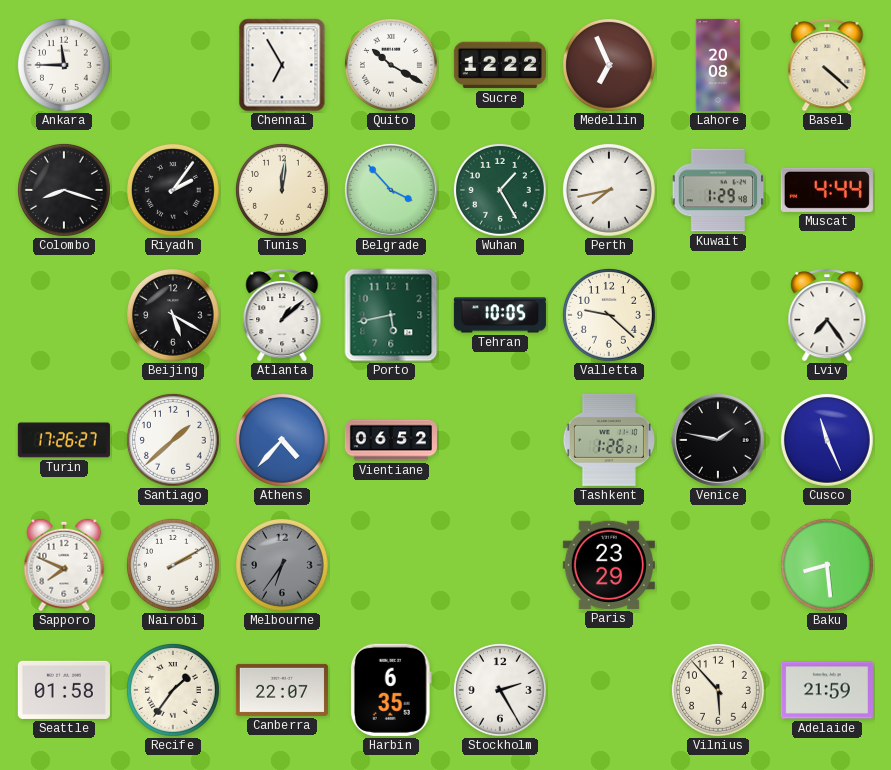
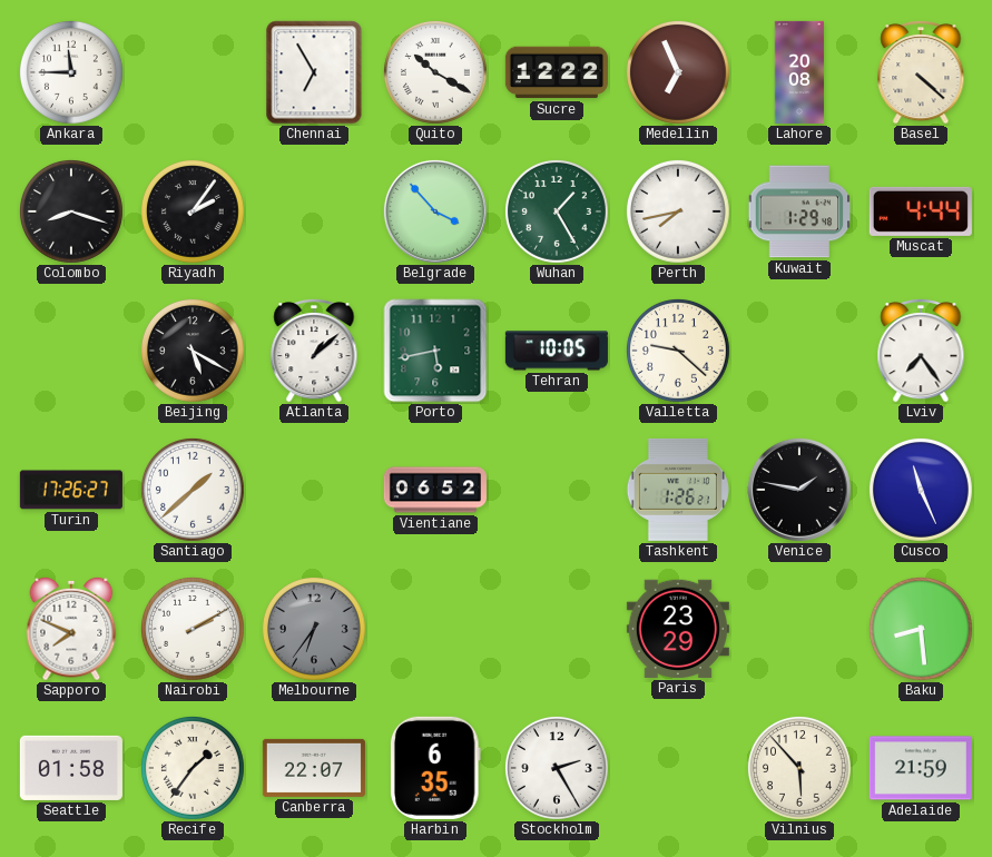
Tunis: 12:01 -> none
Athens: 4:37 -> none
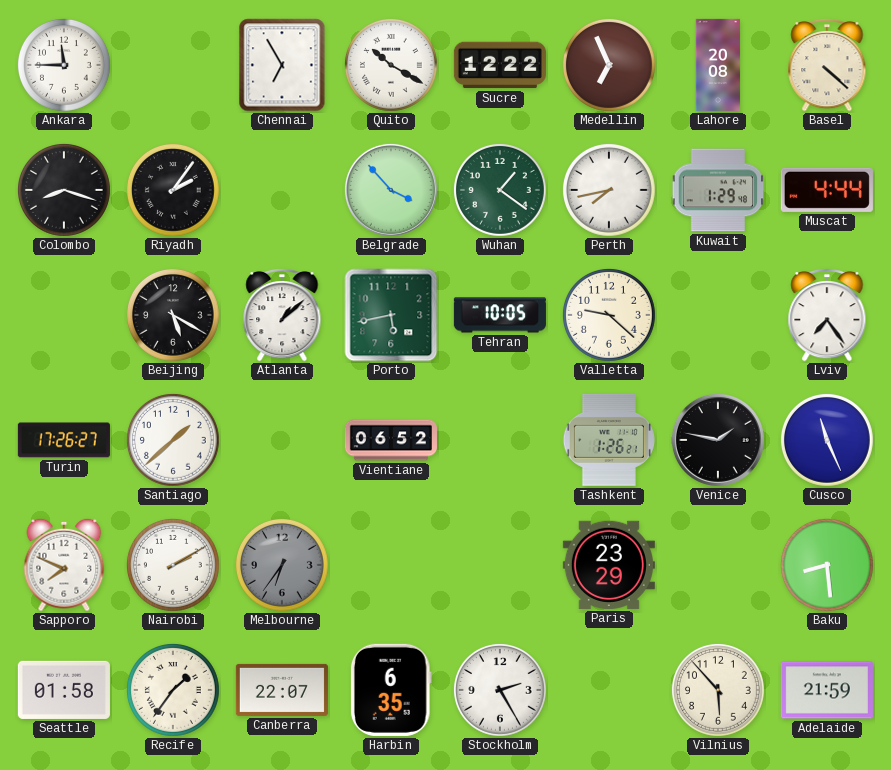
Wuhan: 1:25 -> 1:21
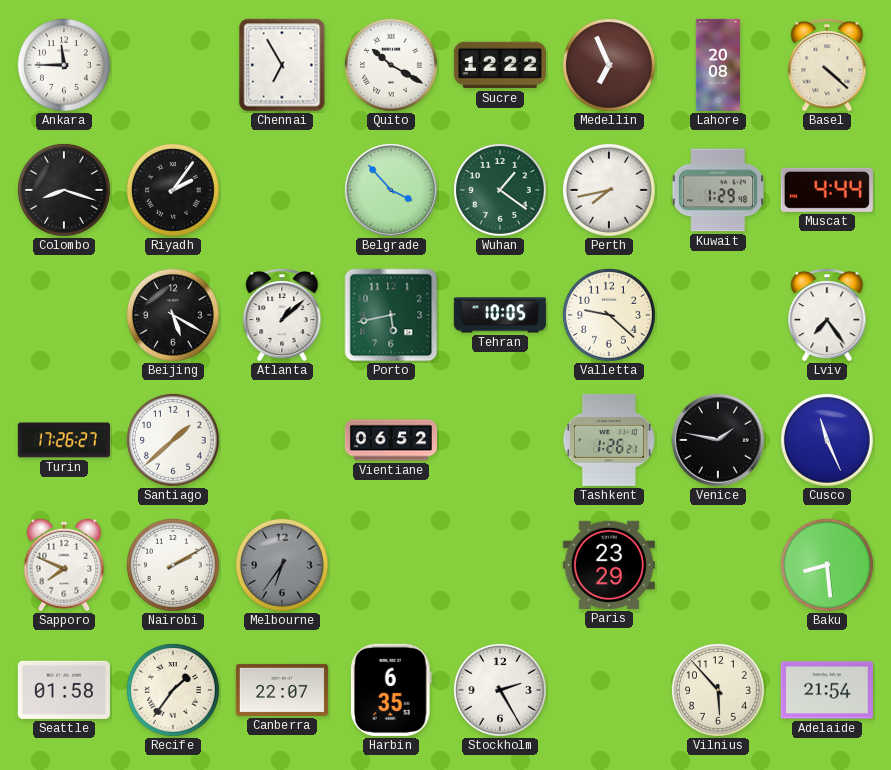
Adelaide: 21:59 -> 21:54
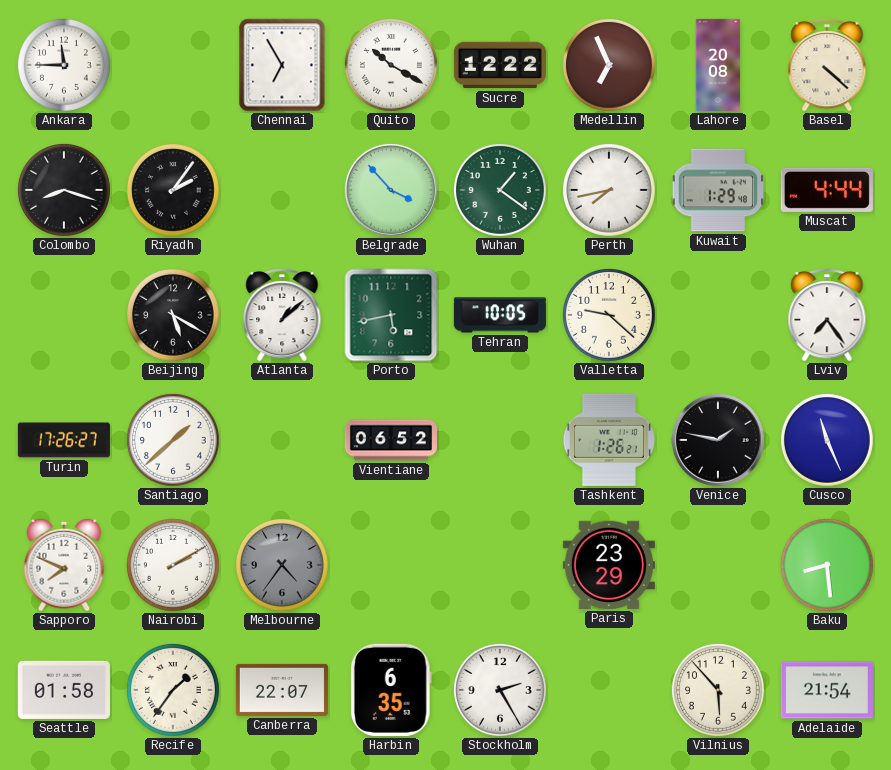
Melbourne: 6:36 -> 4:36
